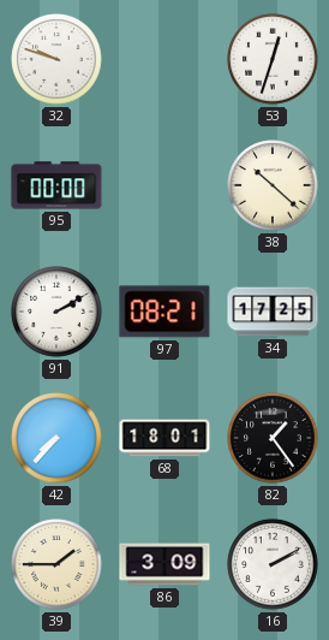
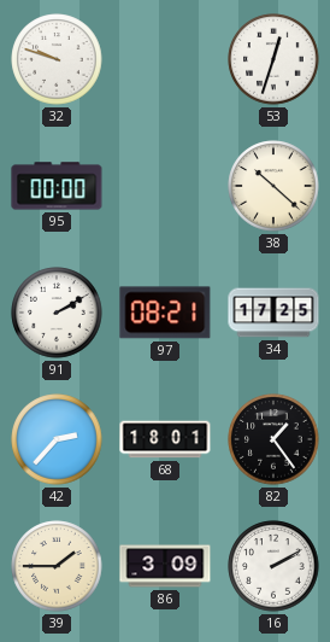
42: 7:37 -> 2:37
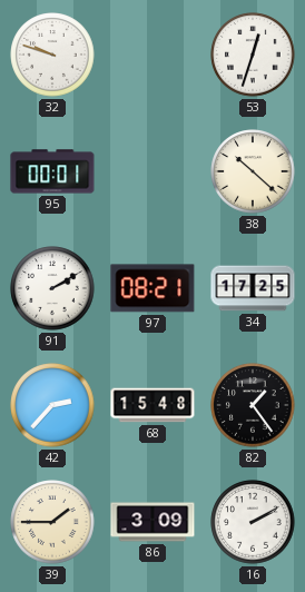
95: 00:00 -> 00:01
68: 18:01 -> 15:48
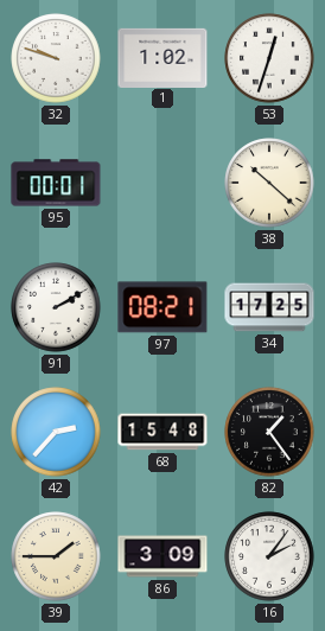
1: none -> 1:02
16: 2:10 -> 2:06
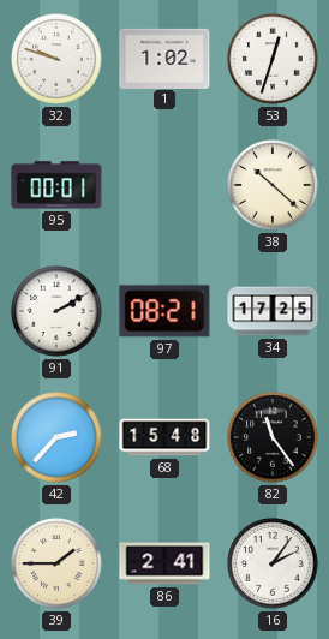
82: 1:24 -> 11:24
86: 3:09 -> 2:41
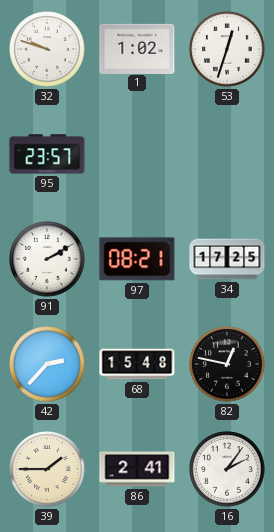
95: 00:01 -> 23:57
38: 10:22 -> none
82: 11:24 -> 12:47
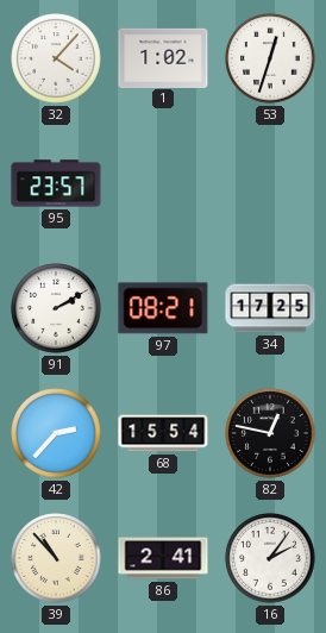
32: 9:48 -> 4:07
68: 15:48 -> 15:54
39: 1:45 -> 10:53
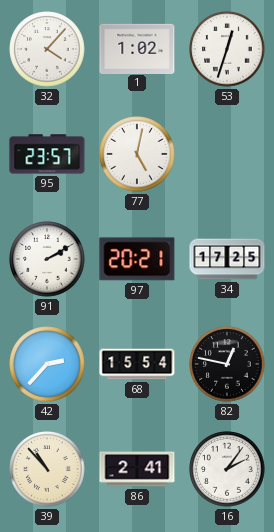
77: none -> 5:02
97: 08:21 -> 20:21
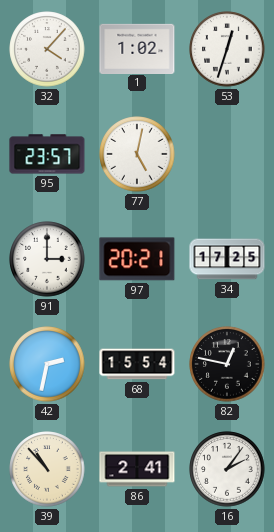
91: 2:10 -> 3:00
42: 2:37 -> 2:32
